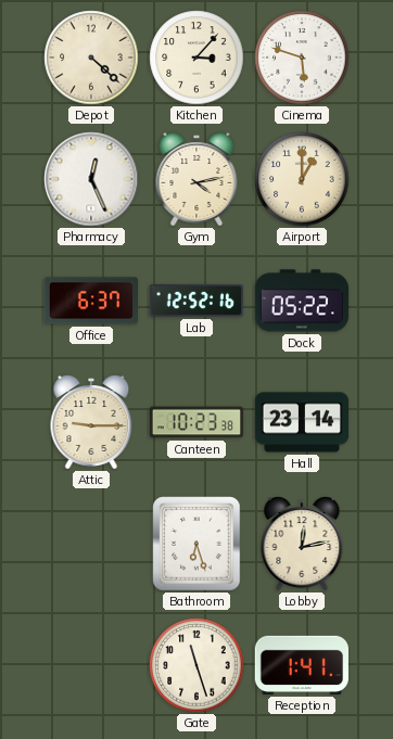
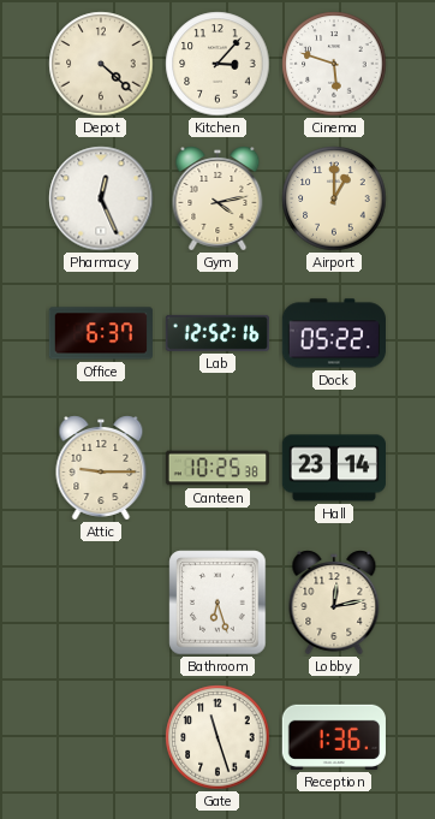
Canteen: 10:23 -> 10:25
Reception: 1:41 -> 1:36
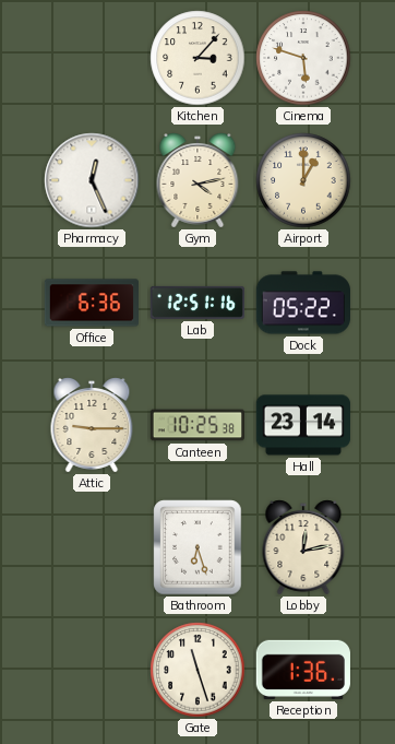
Depot: 4:22 -> none
Office: 6:37 -> 6:36
Lab: 12:52 -> 12:51
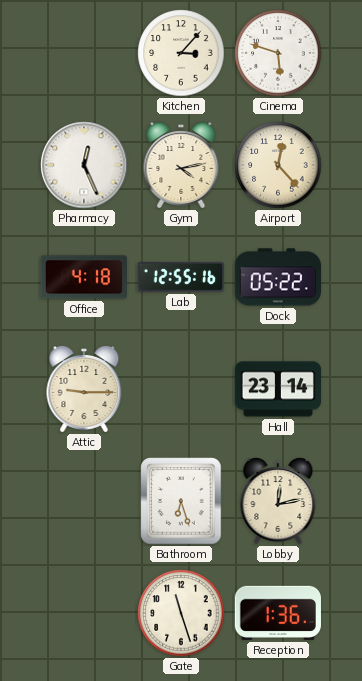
Airport: 1:00 -> 12:23
Office: 6:36 -> 4:18
Lab: 12:51 -> 12:55
Canteen: 10:25 -> none
